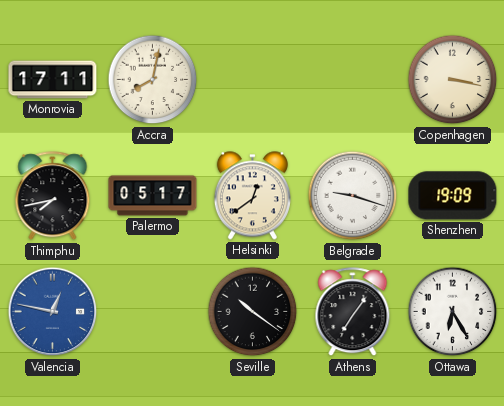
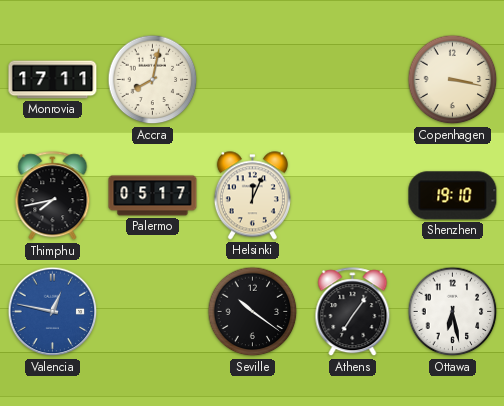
Helsinki: 12:39 -> 12:04
Belgrade: 9:18 -> none
Shenzhen: 19:09 -> 19:10
Ottawa: 6:25 -> 6:28
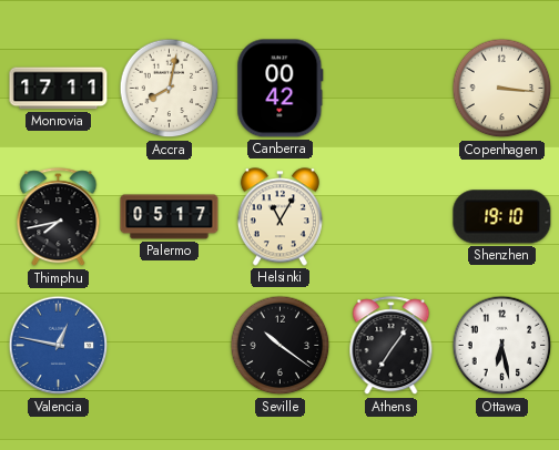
Canberra: none -> 00:42
Copenhagen: 3:17 -> 3:16
Helsinki: 12:04 -> 11:05
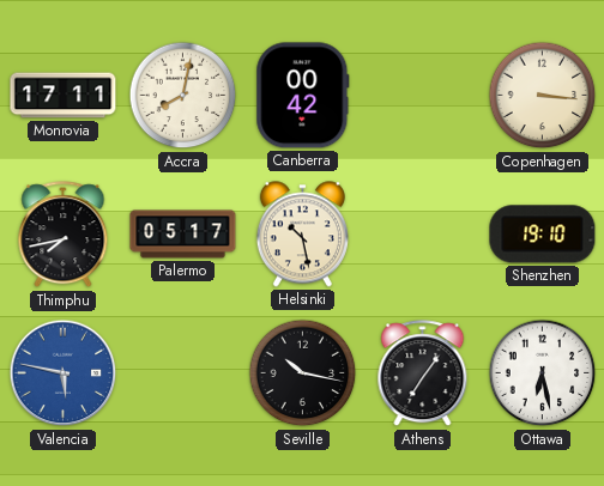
Helsinki: 11:05 -> 10:28
Valencia: 12:47 -> 5:47
Seville: 10:21 -> 10:17
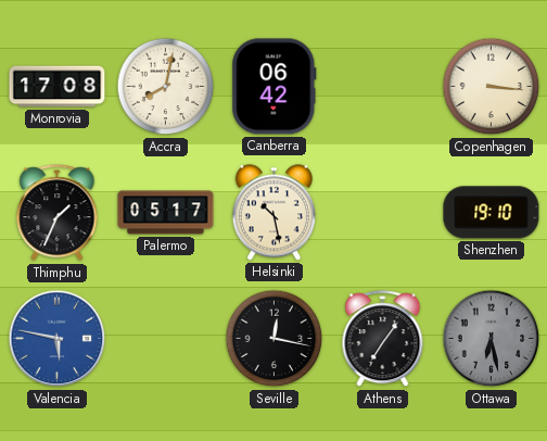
Monrovia: 17:11 -> 17:08
Canberra: 00:42 -> 06:42
Thimphu: 7:43 -> 1:34
Seville: 10:17 -> 12:17
Ottawa dial: white -> grey
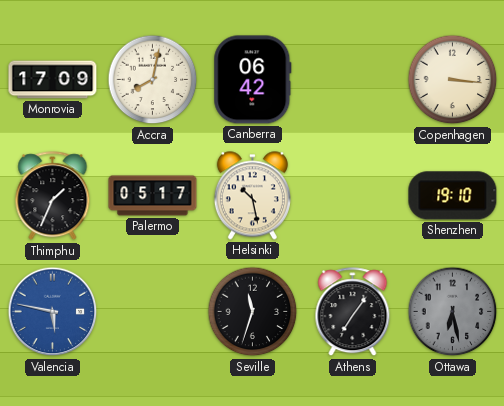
Monrovia: 17:08 -> 17:09
Seville: 12:17 -> 11:33
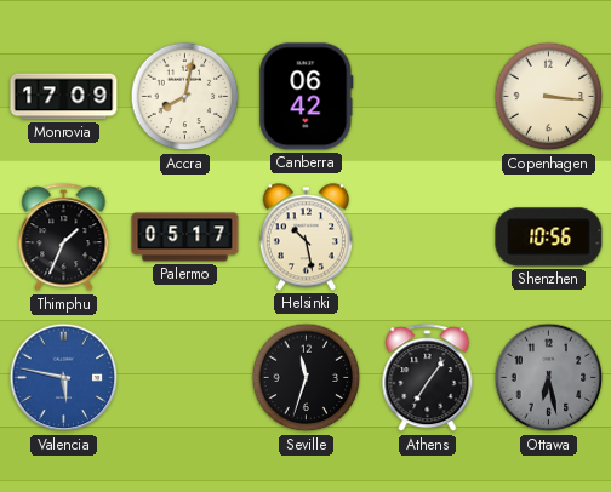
Shenzhen: 19:10 -> 10:56
